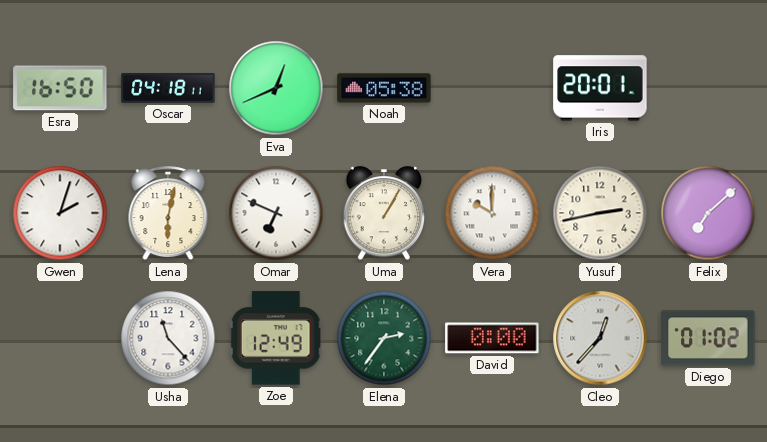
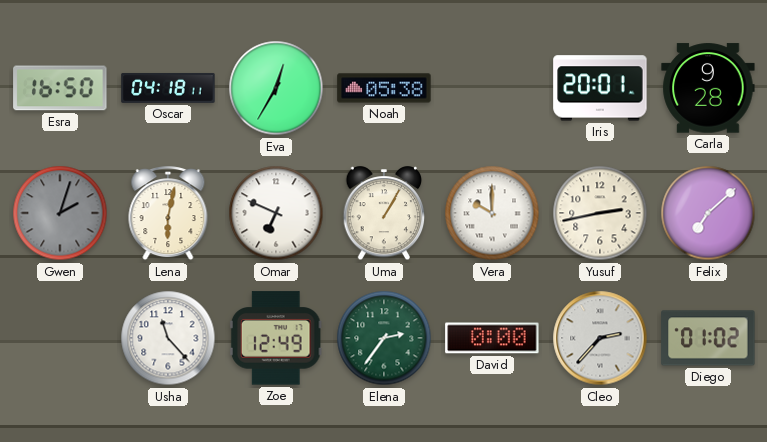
Eva: 12:41 -> 12:35
Carla: none -> 9:28
Gwen dial: white -> grey
Cleo: 12:37 -> 2:37
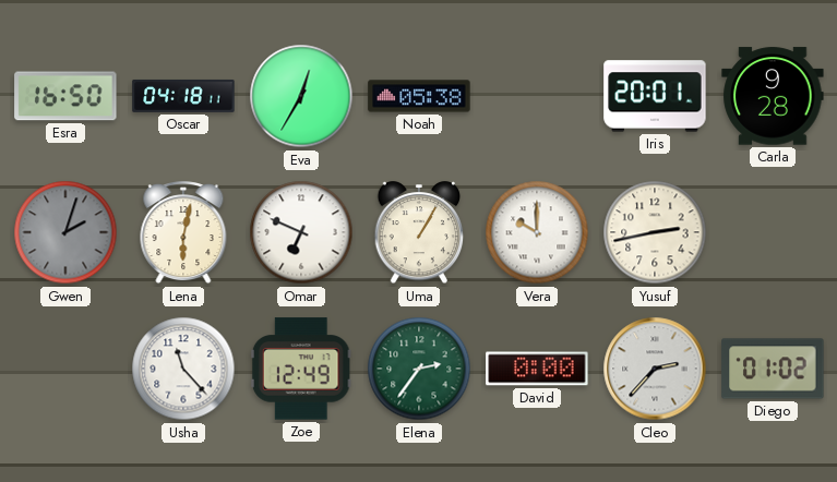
Felix: 7:08 -> none
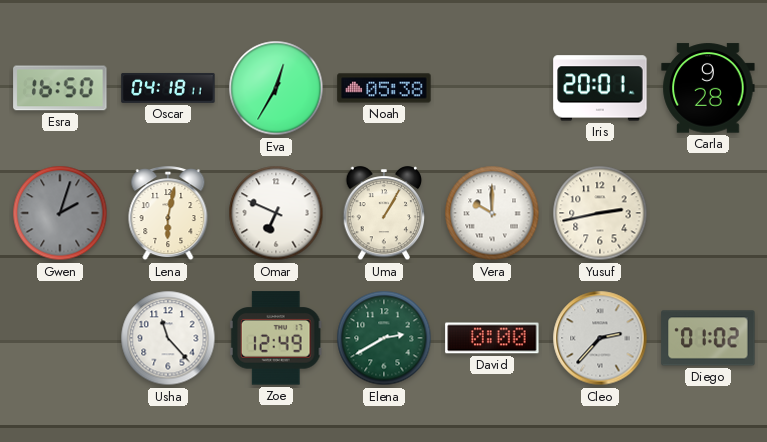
Elena: 2:36 -> 2:40
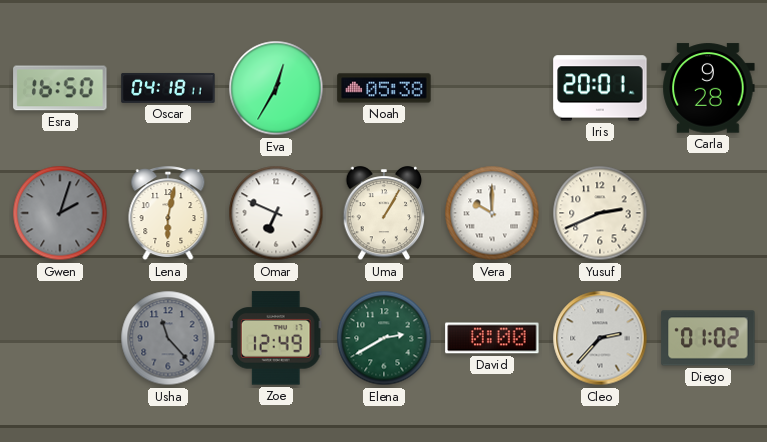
Yusuf: 2:43 -> 2:41
Usha dial: white -> grey
